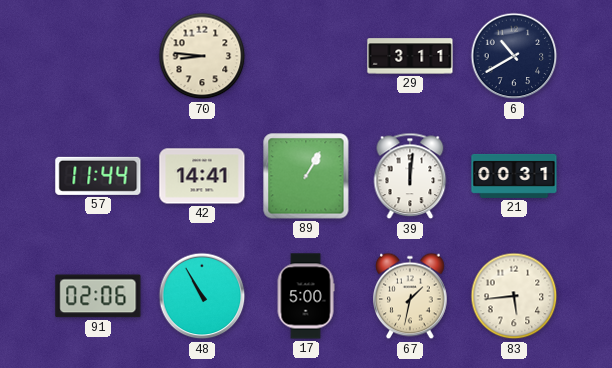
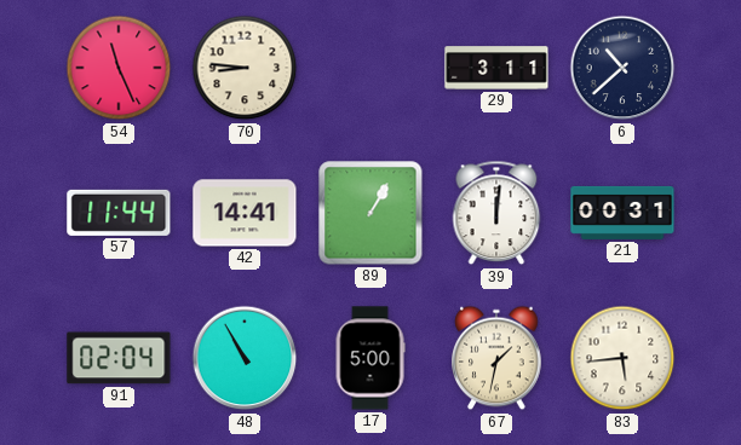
54: none -> 11:26
6: 10:40 -> 10:38
91: 02:06 -> 02:04
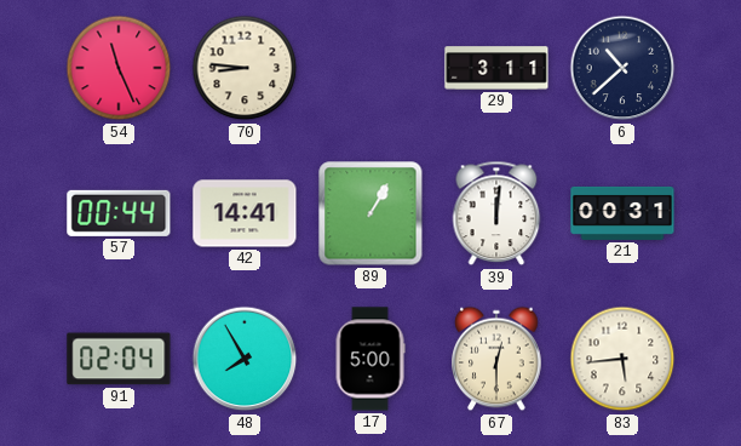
57: 11:44 -> 00:44
48: 10:55 -> 7:55
67: 1:32 -> 12:30
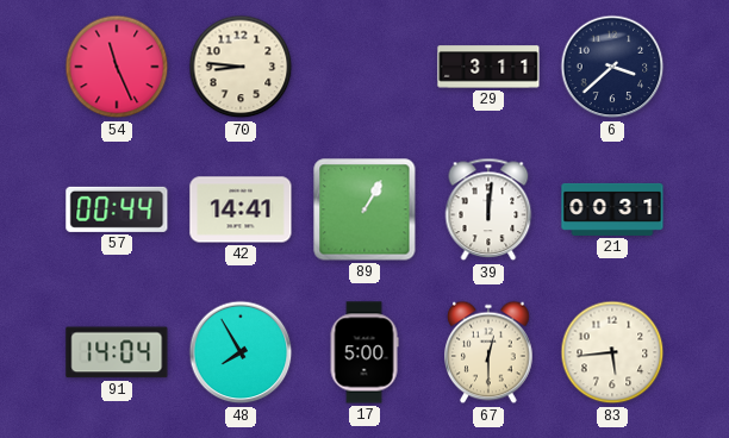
6: 10:38 -> 3:38
91: 02:04 -> 14:04
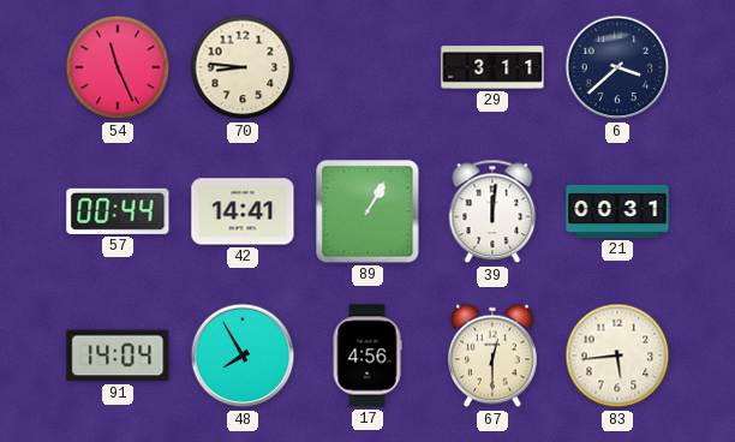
17: 5:00 -> 4:56
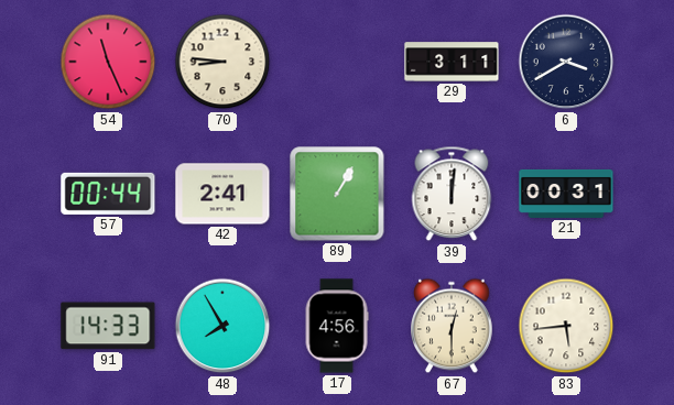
6: 3:38 -> 3:40
42: 14:41 -> 2:41
91: 14:04 -> 14:33
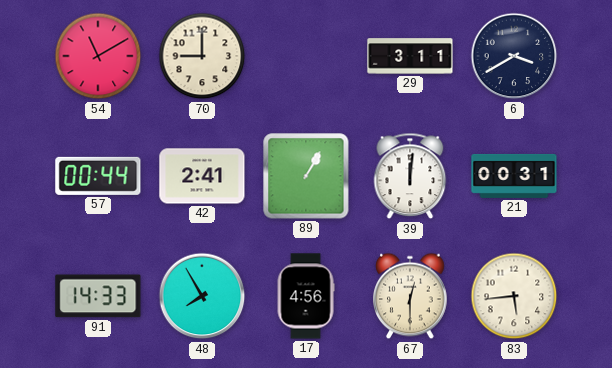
54: 11:26 -> 11:10
70: 8:46 -> 9:00
